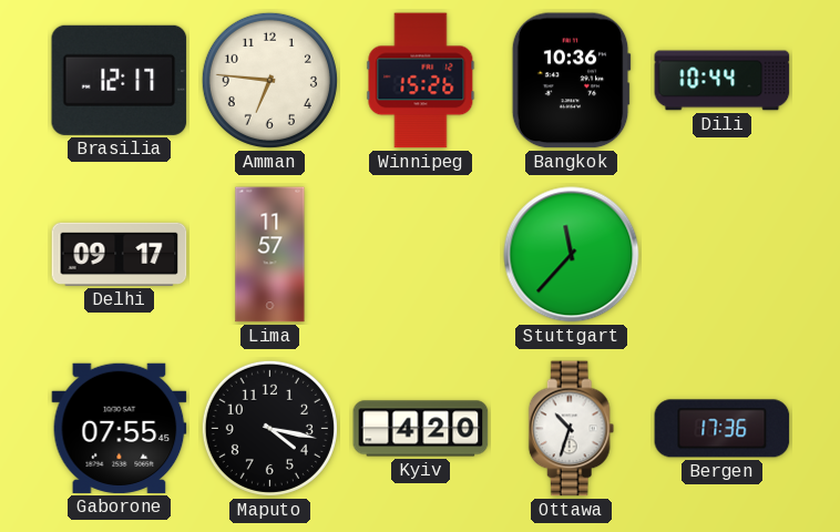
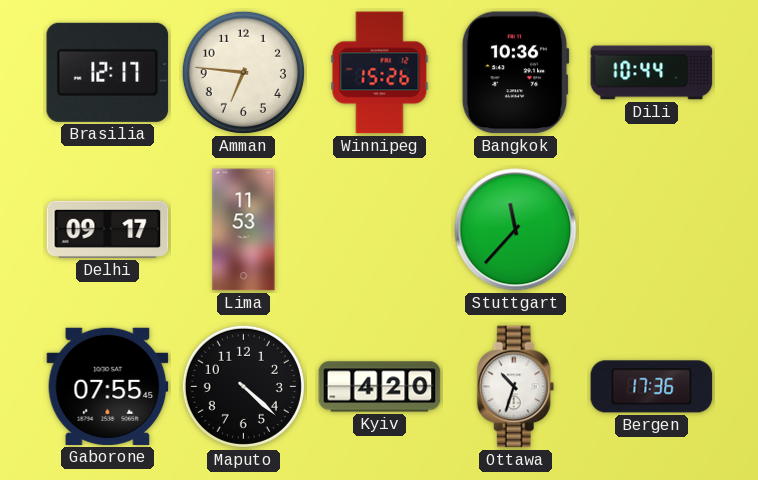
Lima: 11:57 -> 11:53
Maputo: 4:17 -> 4:22
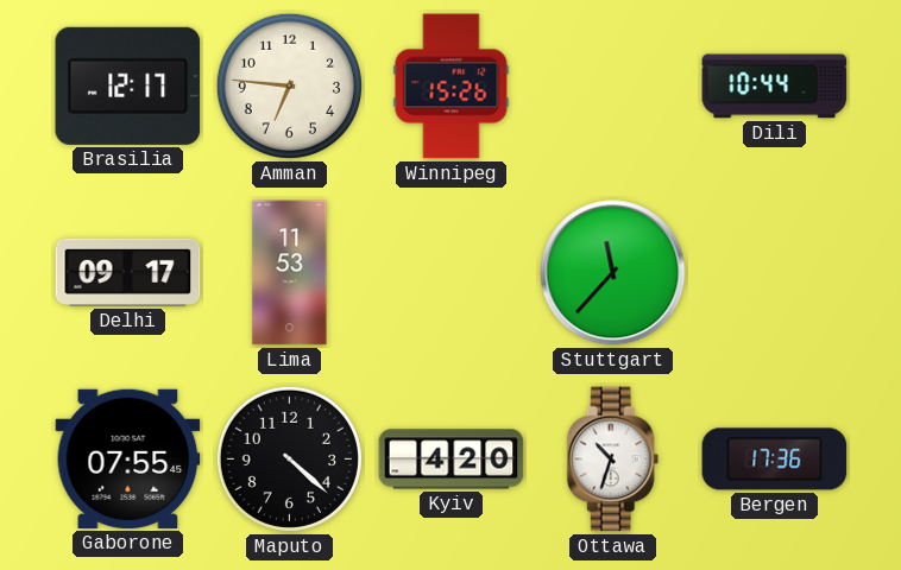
Bangkok: 10:36 -> none
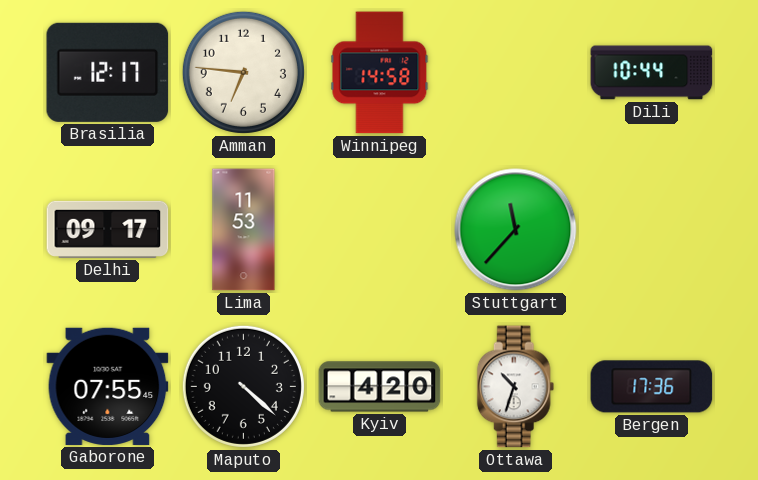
Winnipeg: 15:26 -> 14:58
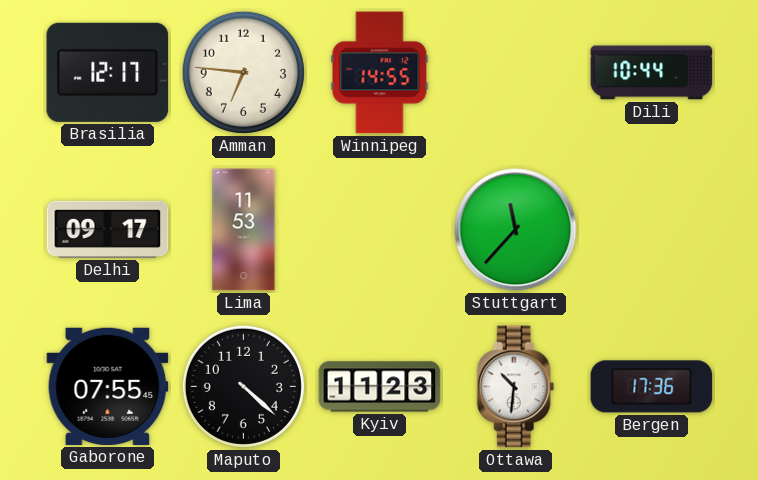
Winnipeg: 14:58 -> 14:55
Kyiv: 4:20 -> 11:23
Ottawa: 10:33 -> 10:31
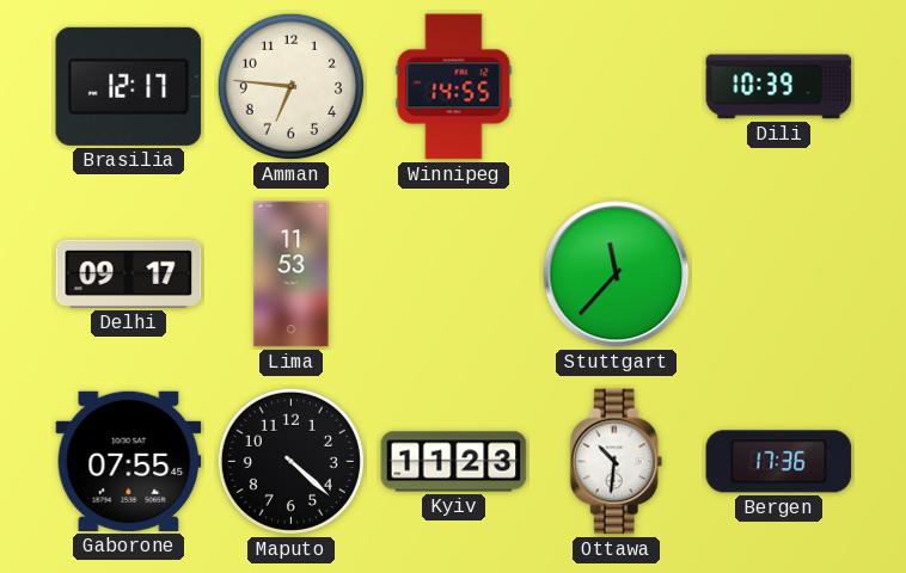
Dili: 10:44 -> 10:39
